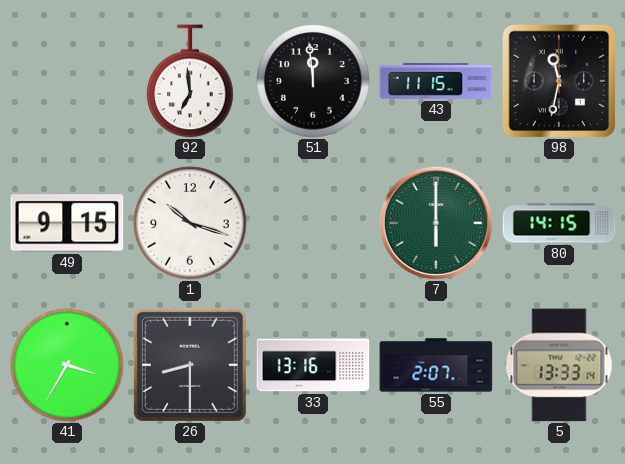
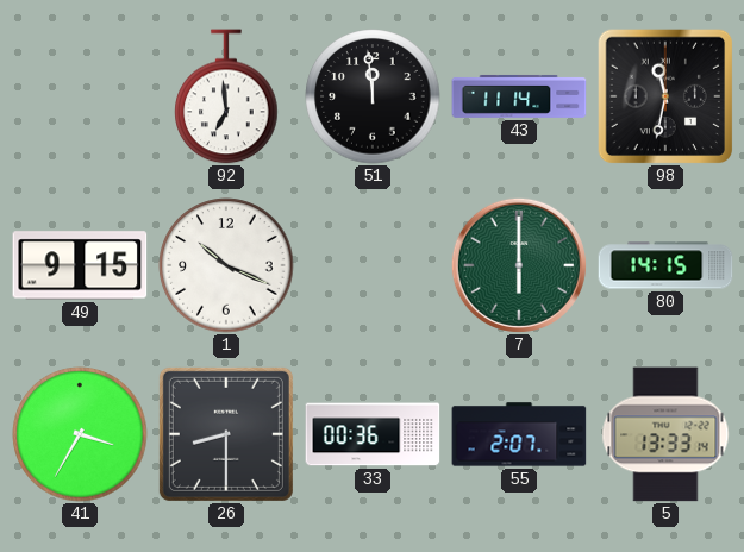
43: 11:15 -> 11:14
1: 10:18 -> 10:19
33: 13:16 -> 00:36
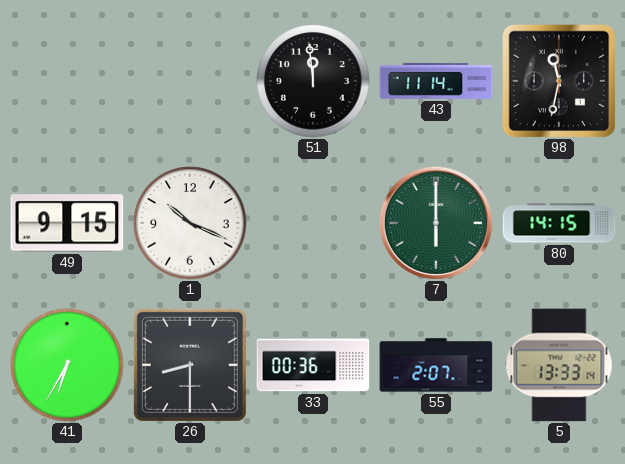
92: 6:59 -> none
41: 3:35 -> 6:35
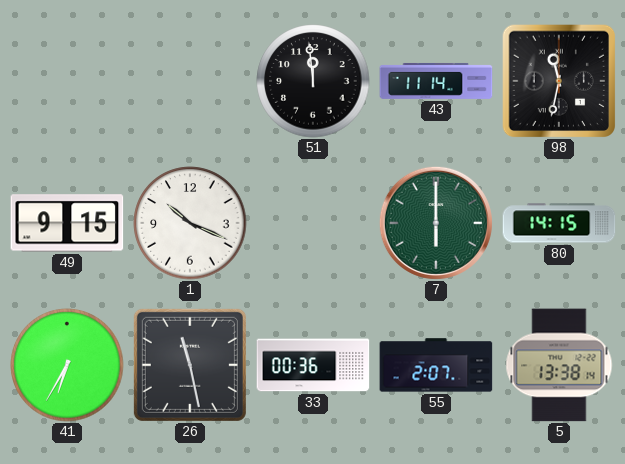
26: 8:30 -> 11:28
5: 13:33 -> 13:38
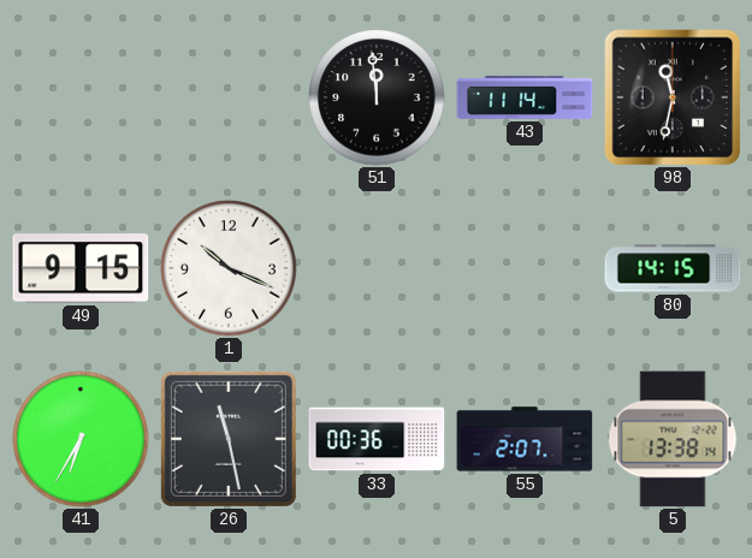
7: 6:00 -> none
